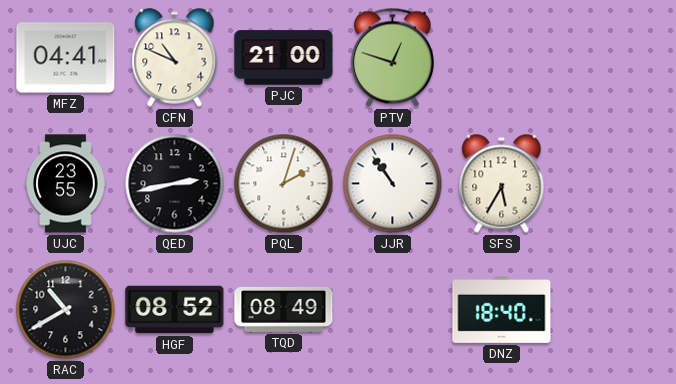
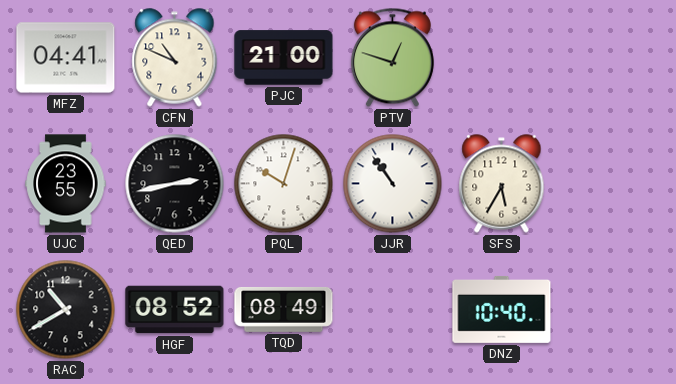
PQL: 2:03 -> 10:03
DNZ: 18:40 -> 10:40
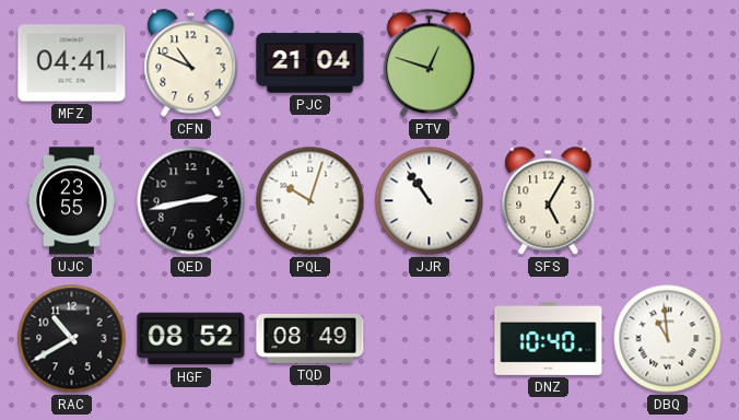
PJC: 21:00 -> 21:04
SFS: 5:35 -> 5:05
DBQ: none -> 10:59
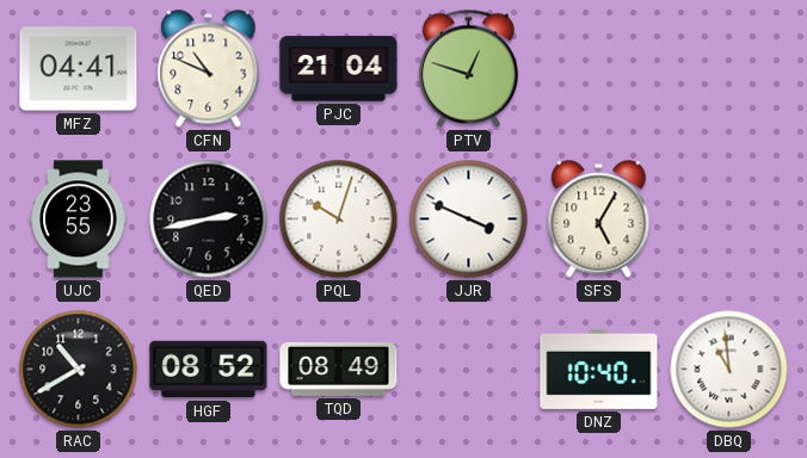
JJR: 10:54 -> 3:49
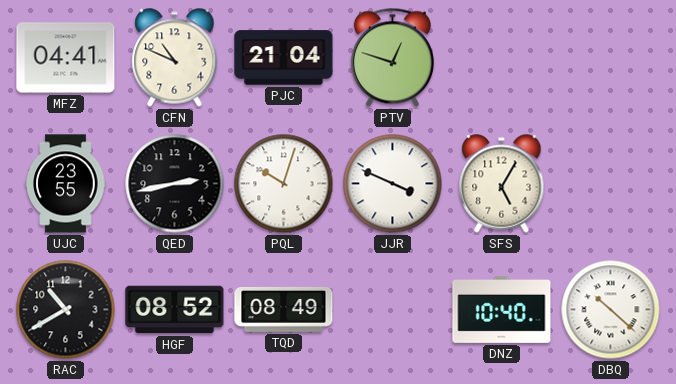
DBQ: 10:59 -> 10:22
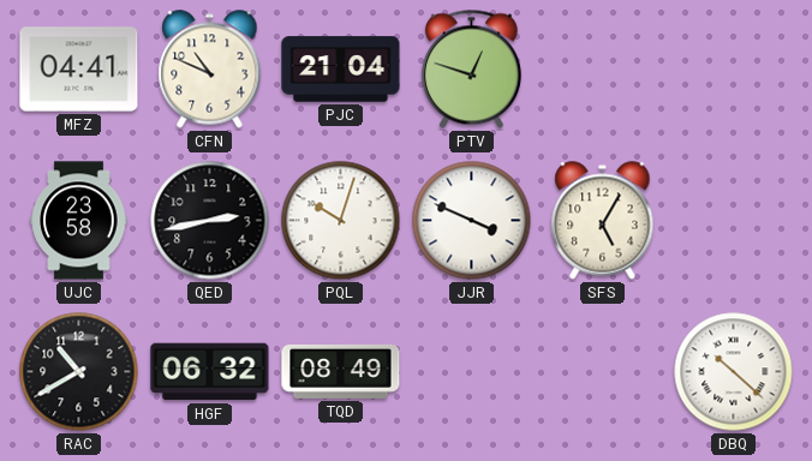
UJC: 23:55 -> 23:58
HGF: 08:52 -> 06:32
DNZ: 10:40 -> none
